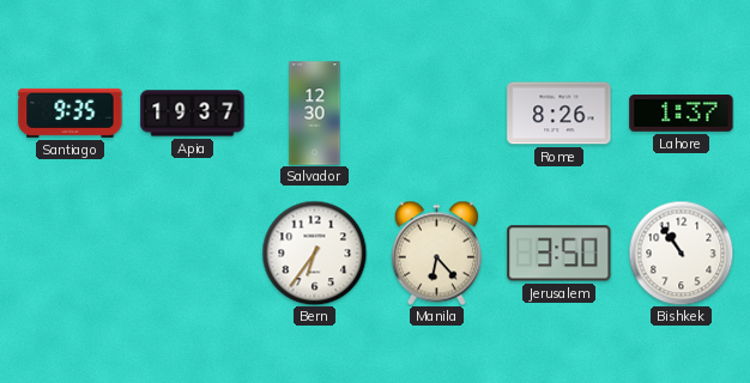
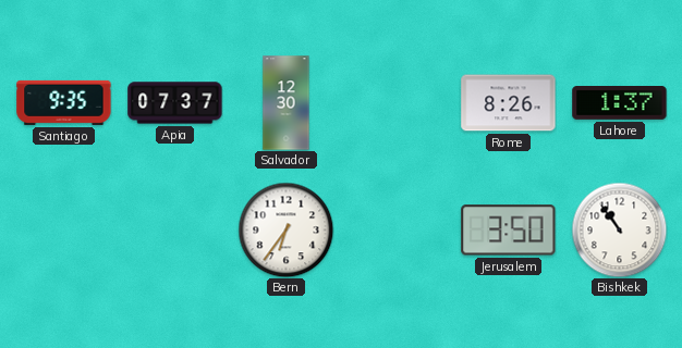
Apia: 19:37 -> 07:37
Manila: 6:23 -> none
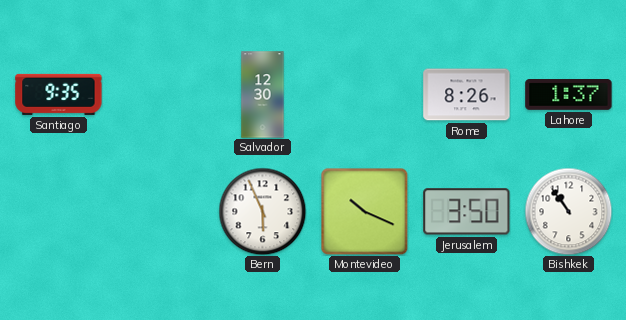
Apia: 07:37 -> none
Bern: 6:36 -> 5:56
Montevideo: none -> 10:19
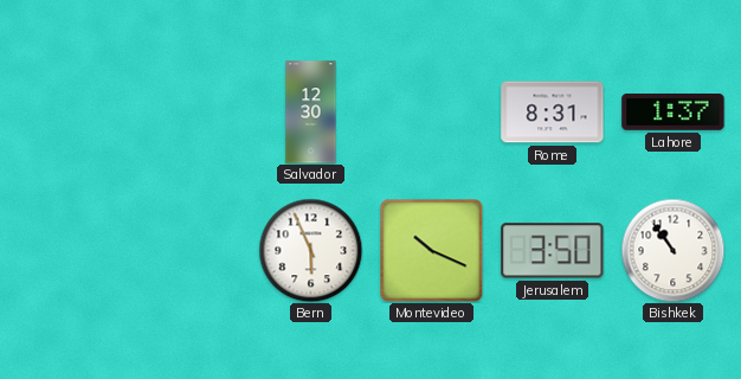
Santiago: 9:35 -> none
Rome: 8:26 -> 8:31
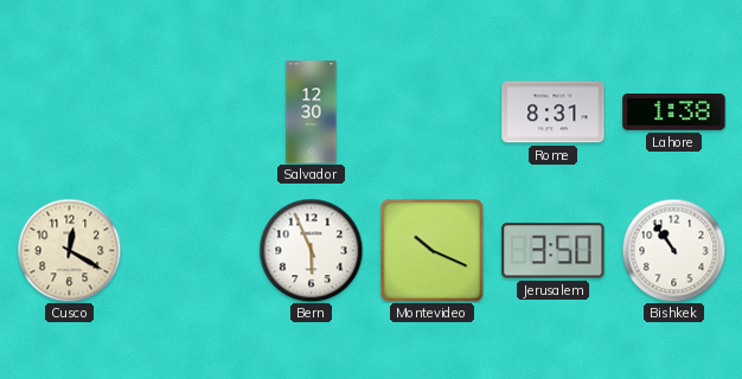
Lahore: 1:37 -> 1:38
Cusco: none -> 12:20
